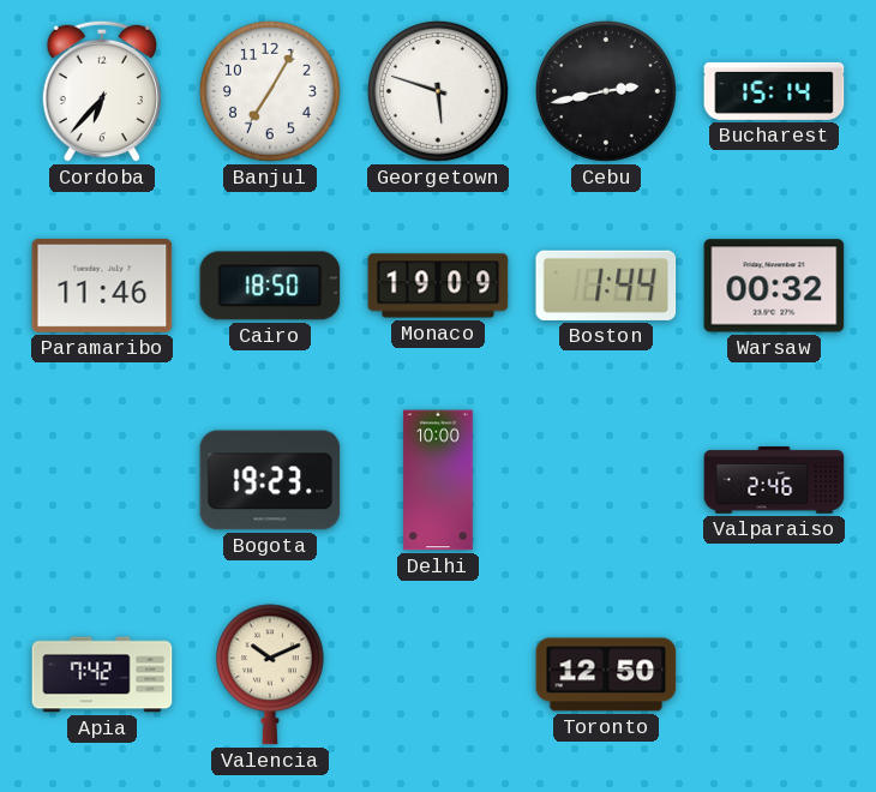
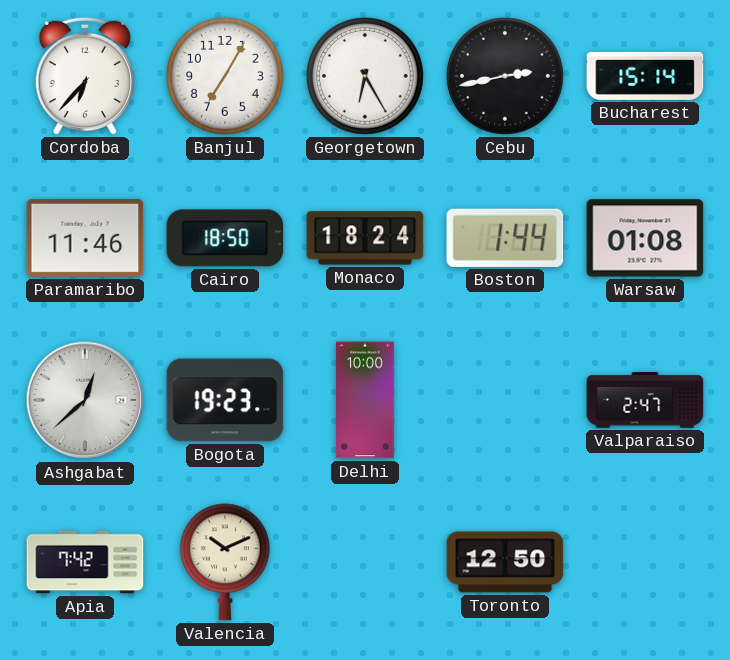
Georgetown: 5:48 -> 6:25
Monaco: 19:09 -> 18:24
Warsaw: 00:32 -> 01:08
Ashgabat: none -> 12:38
Valparaiso: 2:46 -> 2:47
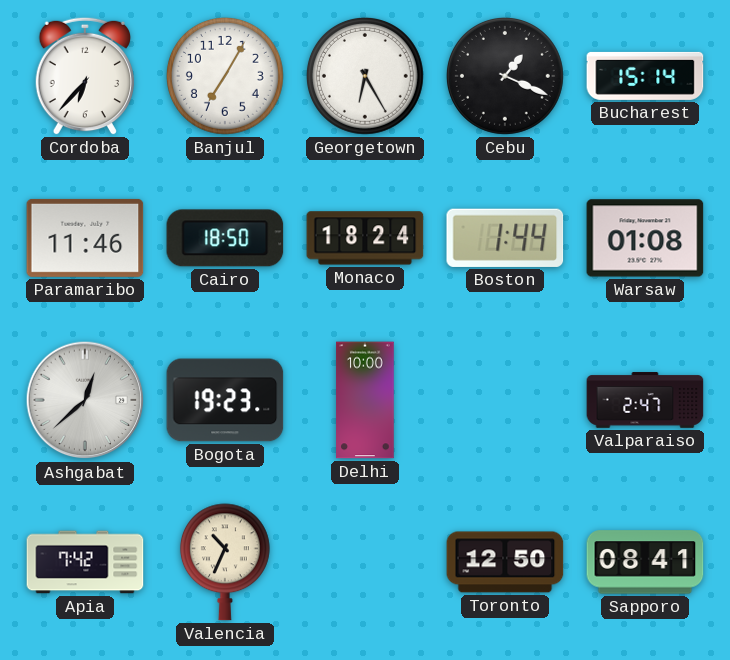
Cebu: 2:43 -> 1:19
Valencia: 10:11 -> 10:34
Sapporo: none -> 08:41
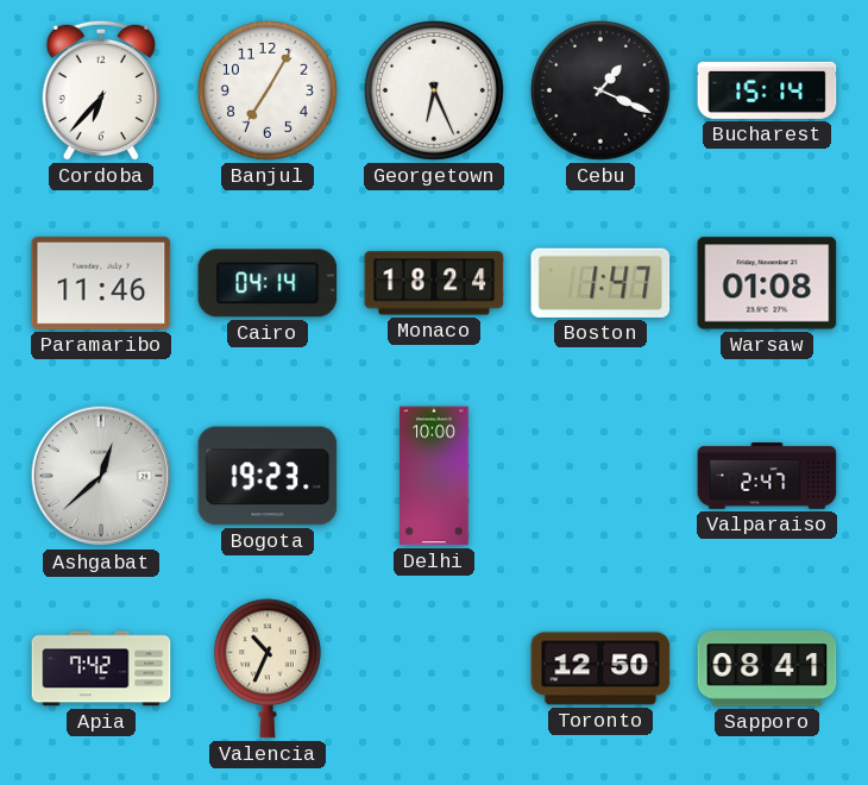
Georgetown: 6:25 -> 6:26
Cairo: 18:50 -> 04:14
Boston: 1:44 -> 1:47
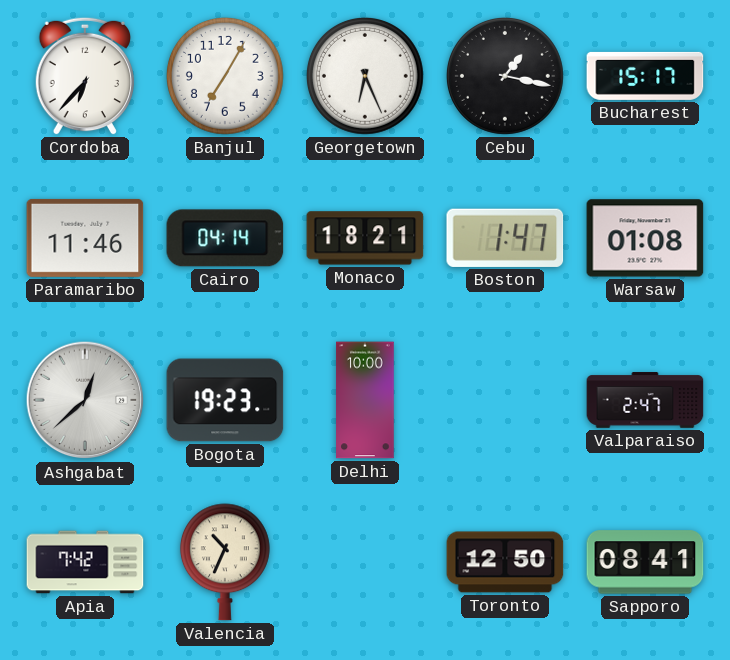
Cebu: 1:19 -> 1:17
Bucharest: 15:14 -> 15:17
Monaco: 18:24 -> 18:21
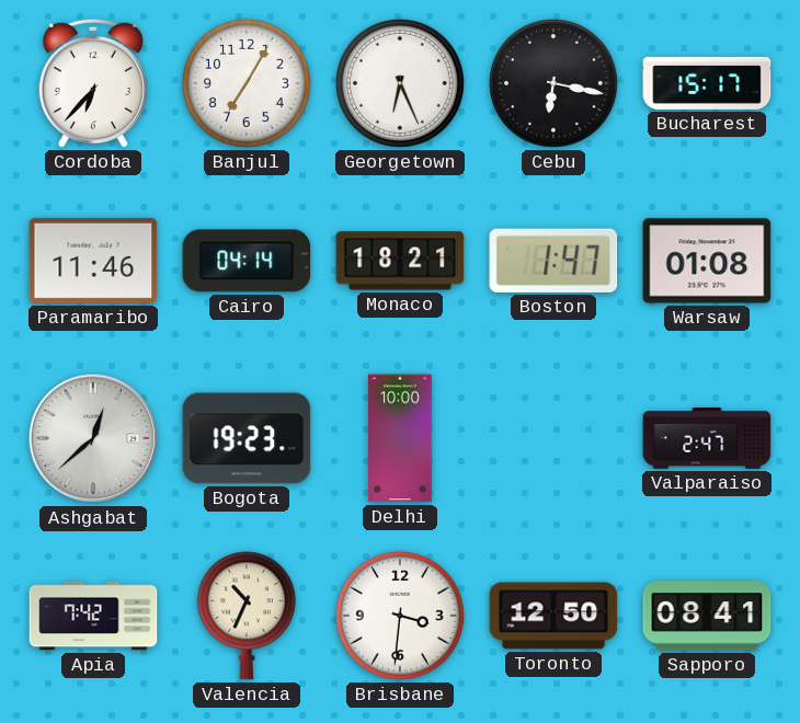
Cebu: 1:17 -> 6:17
Brisbane: none -> 3:31
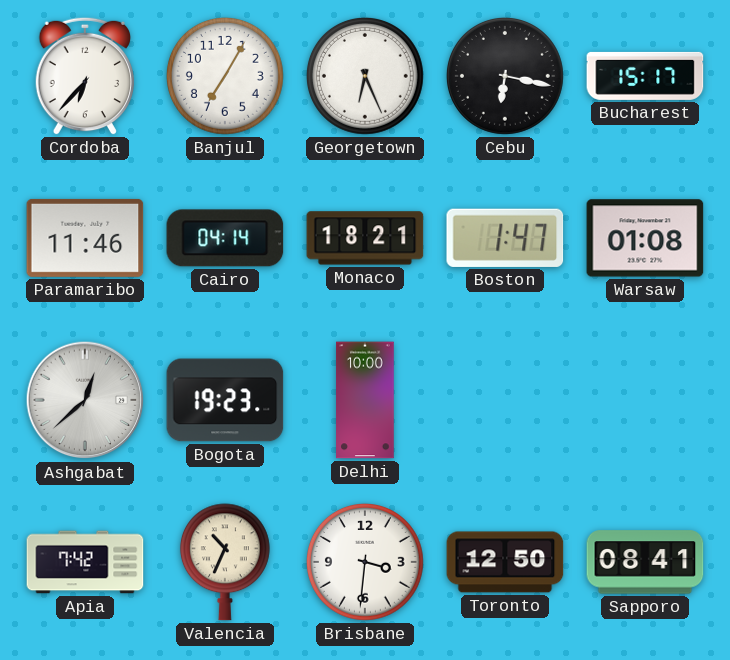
Valparaiso: 2:47 -> none
